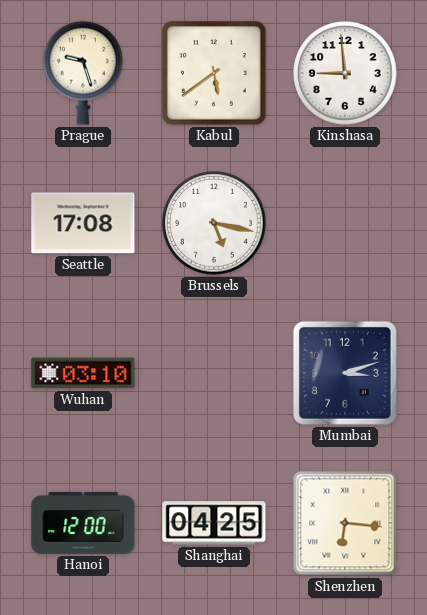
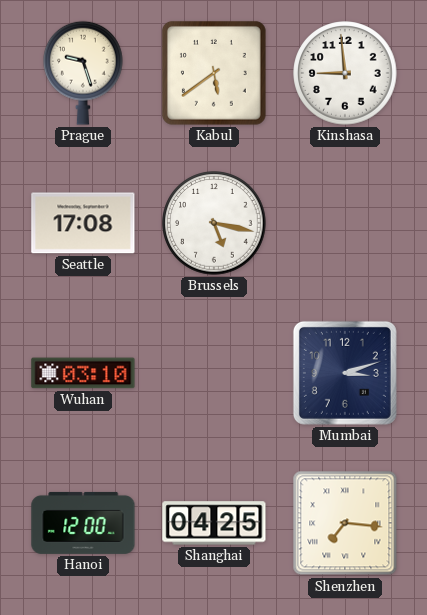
Shenzhen: 6:16 -> 7:16
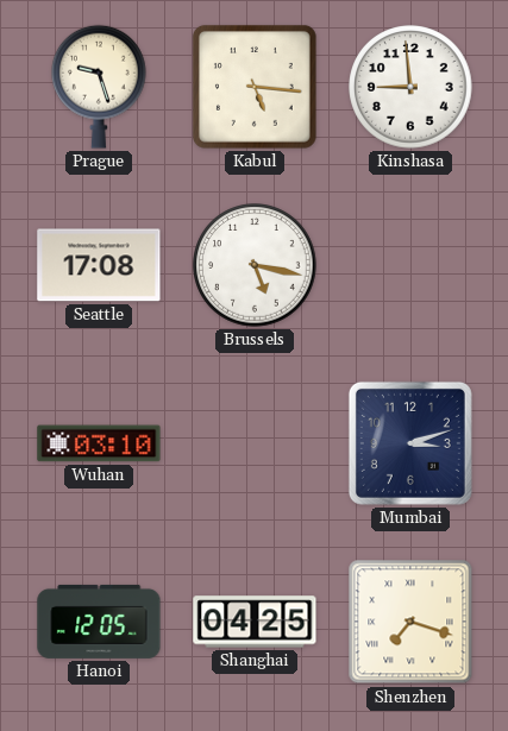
Kabul: 5:39 -> 5:16
Hanoi: 12:00 -> 12:05
Shenzhen: 7:16 -> 7:18
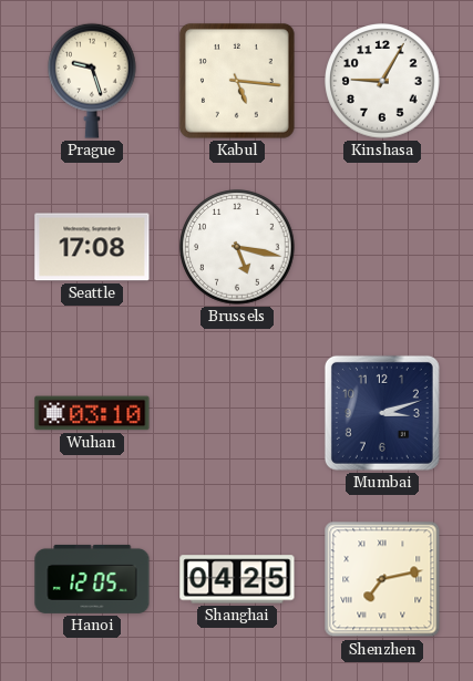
Kinshasa: 8:59 -> 9:05
Shenzhen: 7:18 -> 7:13
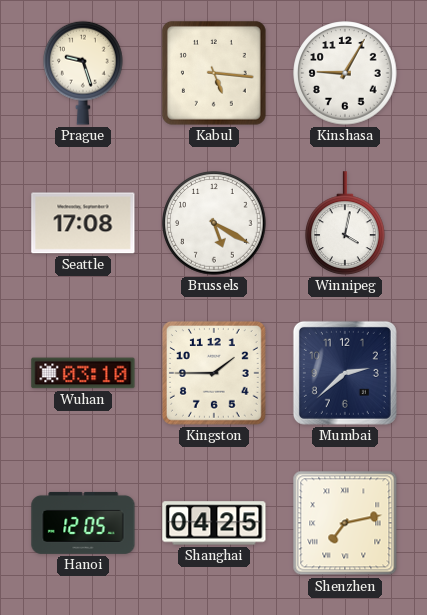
Brussels: 5:17 -> 5:20
Winnipeg: none -> 4:02
Kingston: none -> 1:45
Mumbai: 3:12 -> 2:38
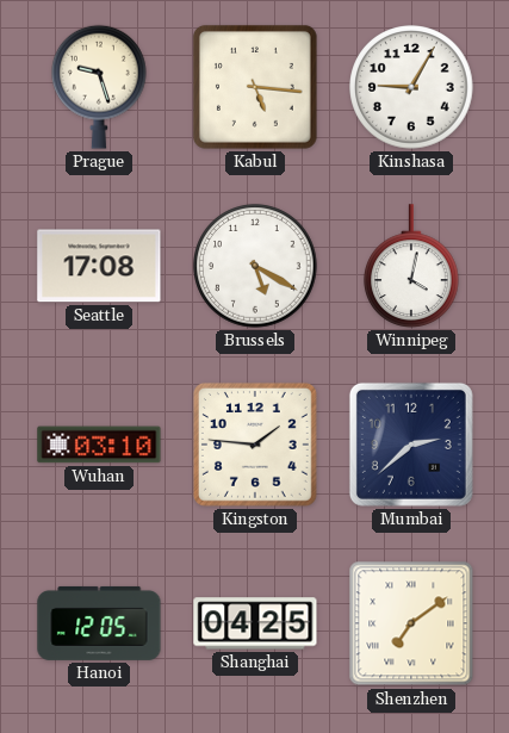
Kingston: 1:45 -> 1:46
Shenzhen: 7:13 -> 7:09
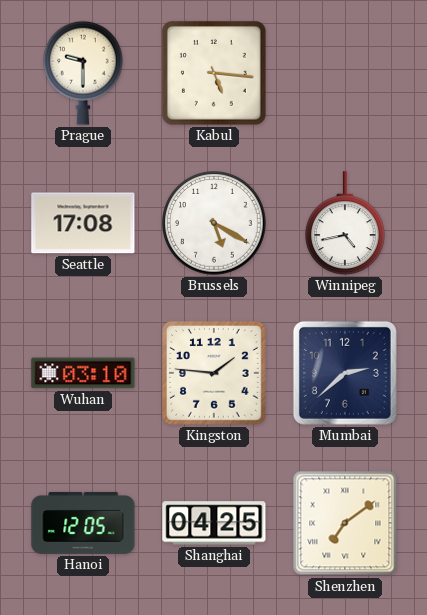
Prague: 9:27 -> 9:30
Kinshasa: 9:05 -> none
Winnipeg: 4:02 -> 4:43
